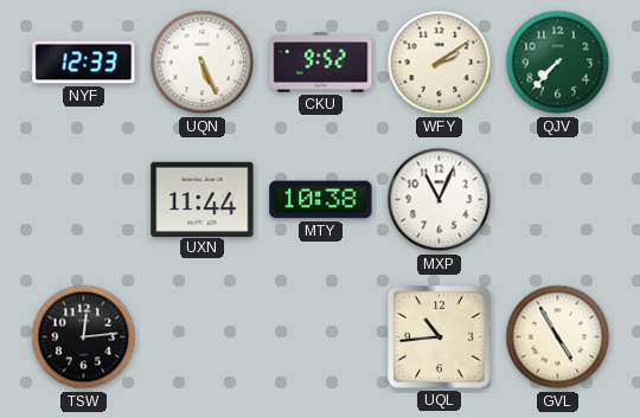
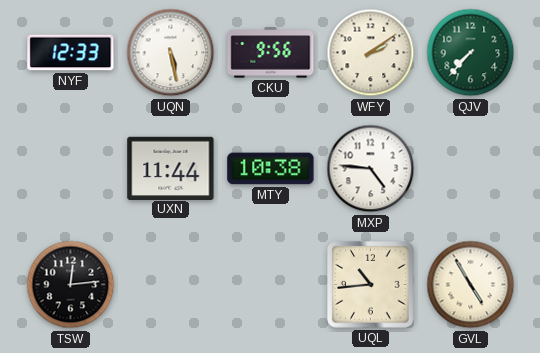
UQN: 5:26 -> 5:28
CKU: 9:52 -> 9:56
MXP: 11:04 -> 4:46
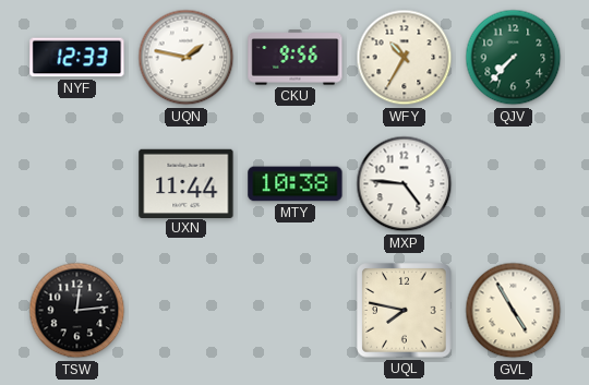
UQN: 5:28 -> 1:47
WFY: 2:09 -> 10:35
UQL: 10:44 -> 7:47
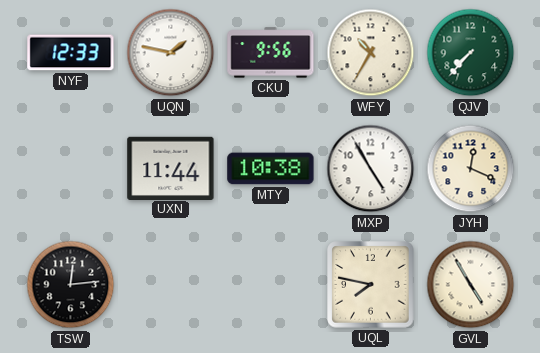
MXP: 4:46 -> 4:55
JYH: none -> 12:19
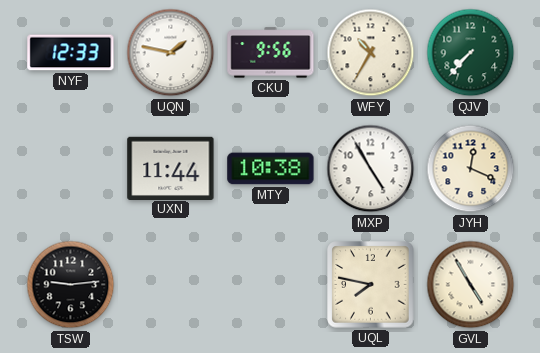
TSW: 12:14 -> 9:14
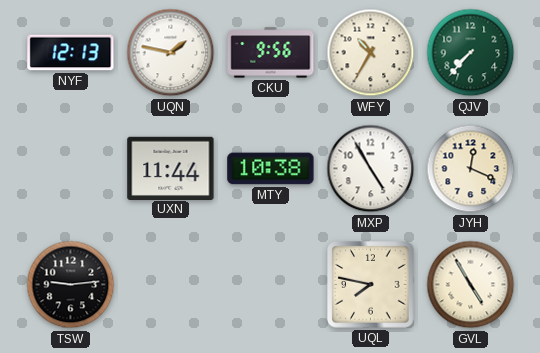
NYF: 12:33 -> 12:13
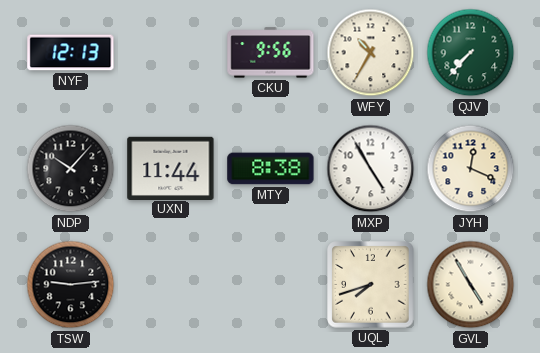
UQN: 1:47 -> none
NDP: none -> 10:07
MTY: 10:38 -> 8:38
UQL: 7:47 -> 7:42
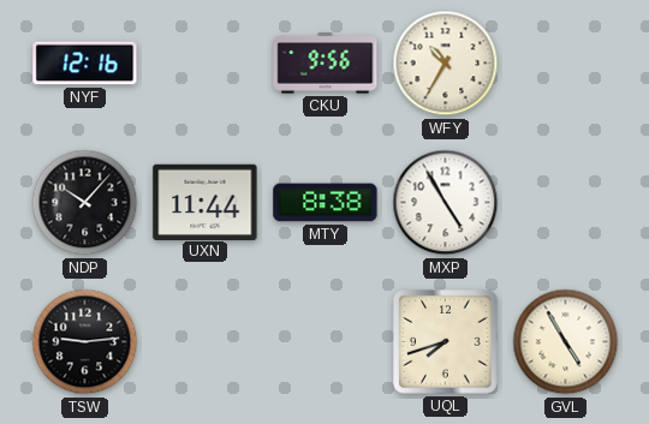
NYF: 12:13 -> 12:16
QJV: 7:37 -> none
JYH: 12:19 -> none
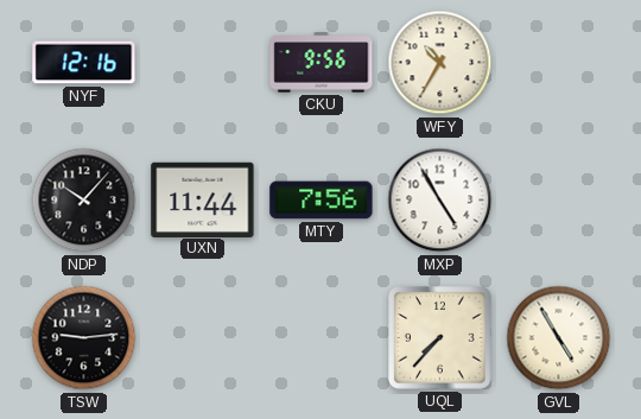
MTY: 8:38 -> 7:56
UQL: 7:42 -> 7:37
